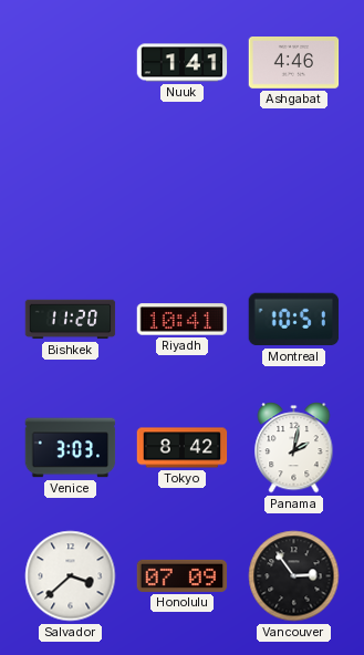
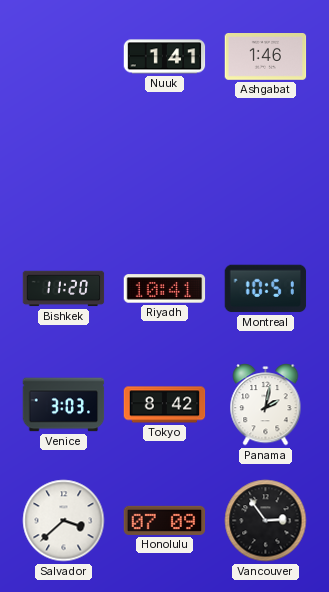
Ashgabat: 4:46 -> 1:46
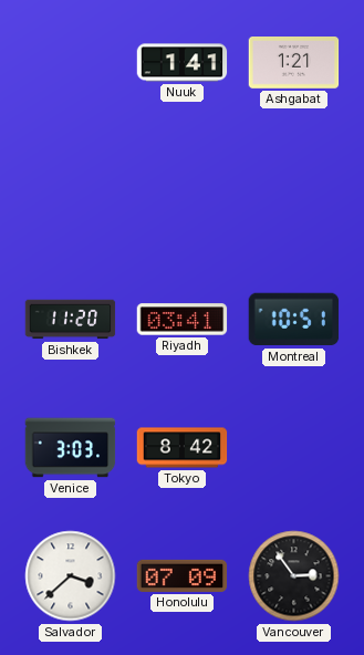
Ashgabat: 1:46 -> 1:21
Riyadh: 10:41 -> 03:41
Panama: 2:02 -> none
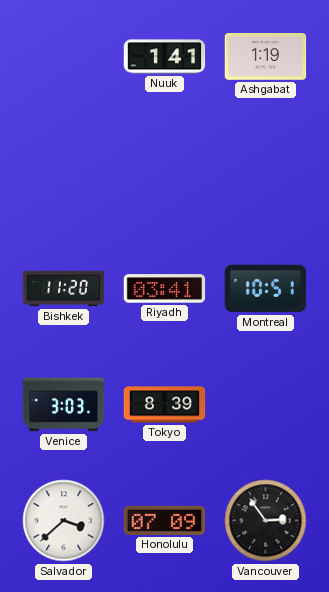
Ashgabat: 1:21 -> 1:19
Tokyo: 8:42 -> 8:39
